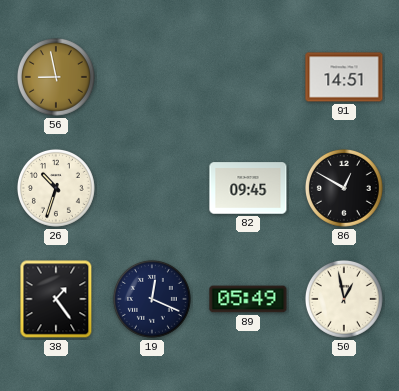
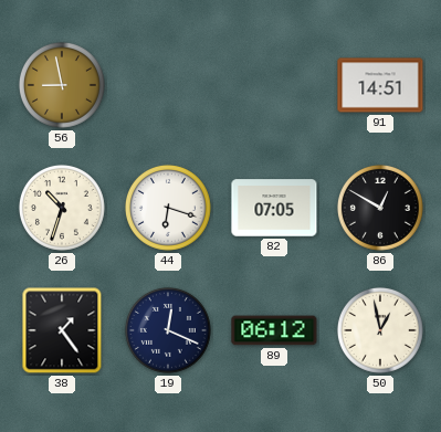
44: none -> 6:18
82: 09:45 -> 07:05
89: 05:49 -> 06:12
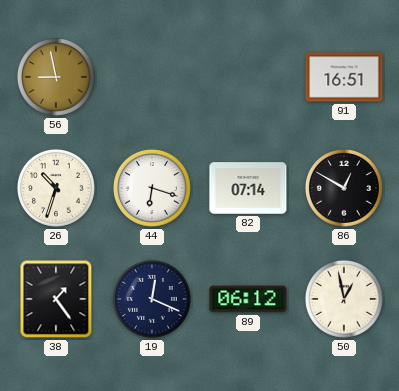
91: 14:51 -> 16:51
82: 07:05 -> 07:14
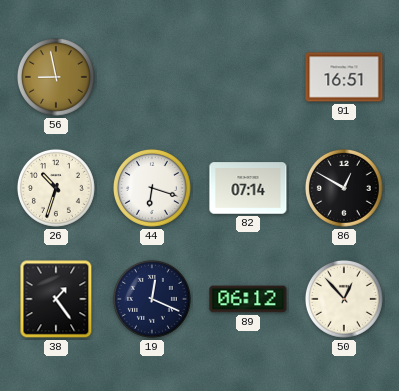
50: 12:58 -> 12:53
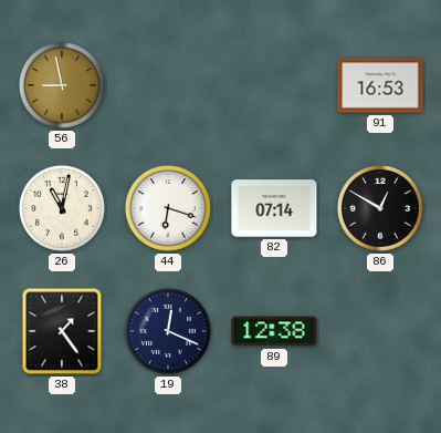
91: 16:51 -> 16:53
26: 10:33 -> 11:02
89: 06:12 -> 12:38
50: 12:53 -> none
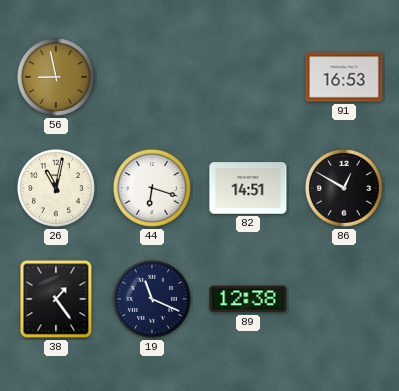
82: 07:14 -> 14:51
19: 12:19 -> 11:19
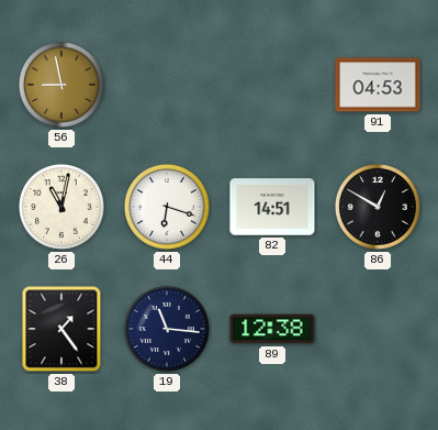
91: 16:53 -> 04:53
19: 11:19 -> 11:16
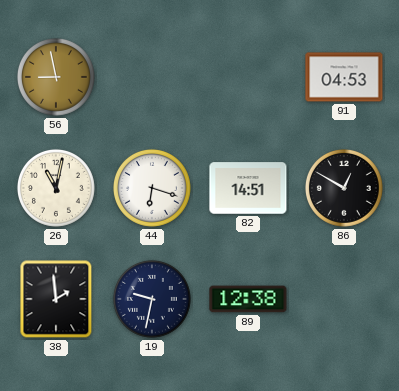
38: 1:24 -> 1:59
19: 11:16 -> 9:32
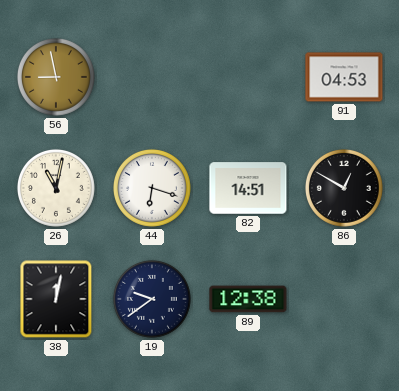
38: 1:59 -> 12:02
19: 9:32 -> 9:39
